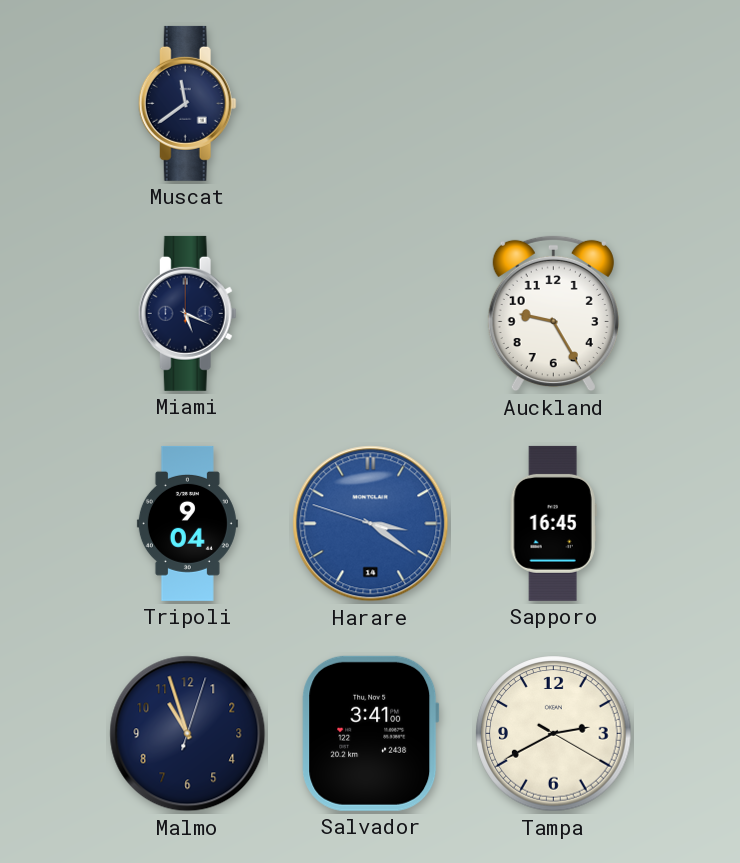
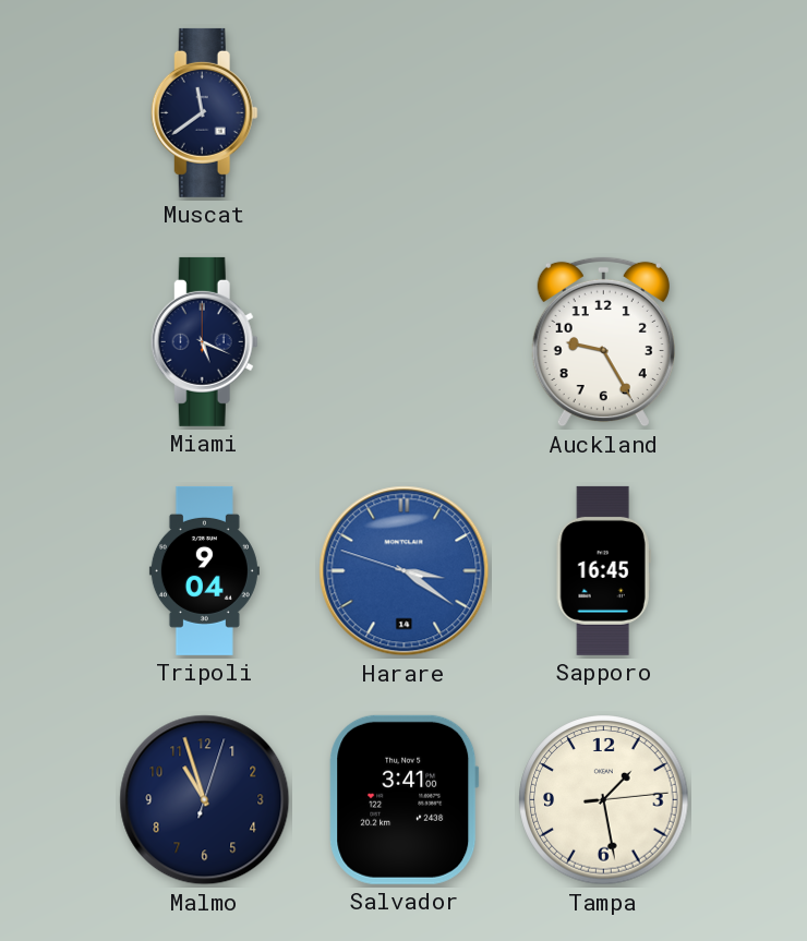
Tampa: 2:40 -> 1:28
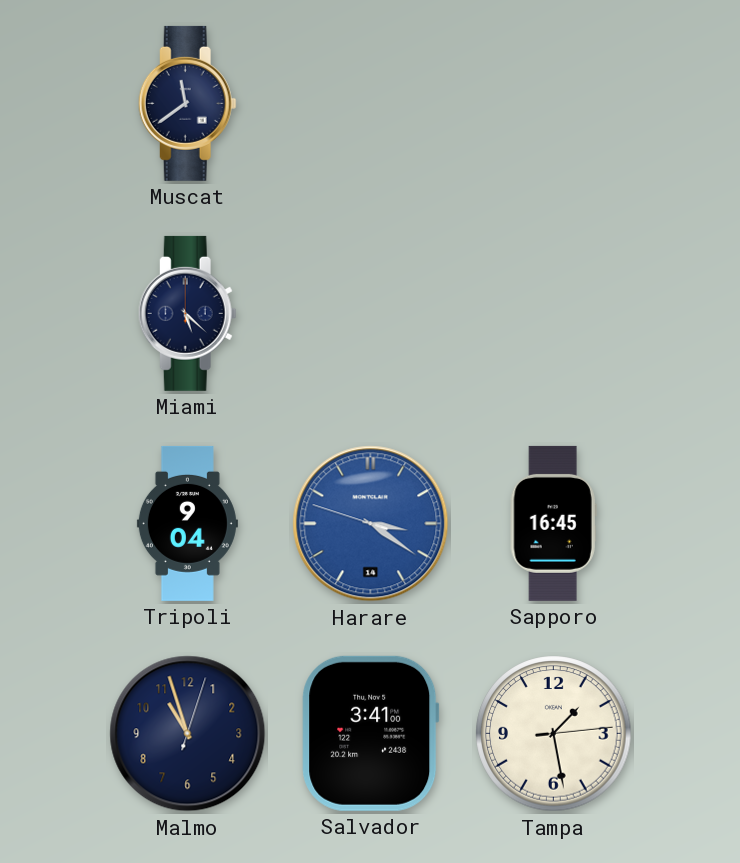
Miami: 5:19 -> 5:22
Auckland: 9:25 -> none
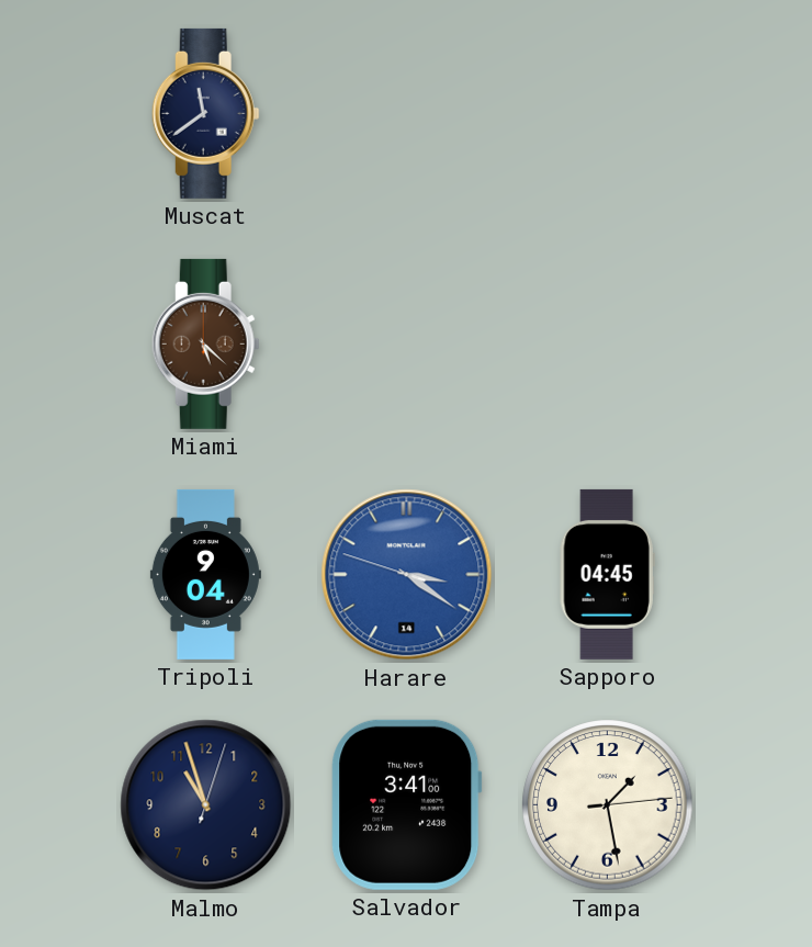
Miami dial: navy -> brown
Sapporo: 16:45 -> 04:45
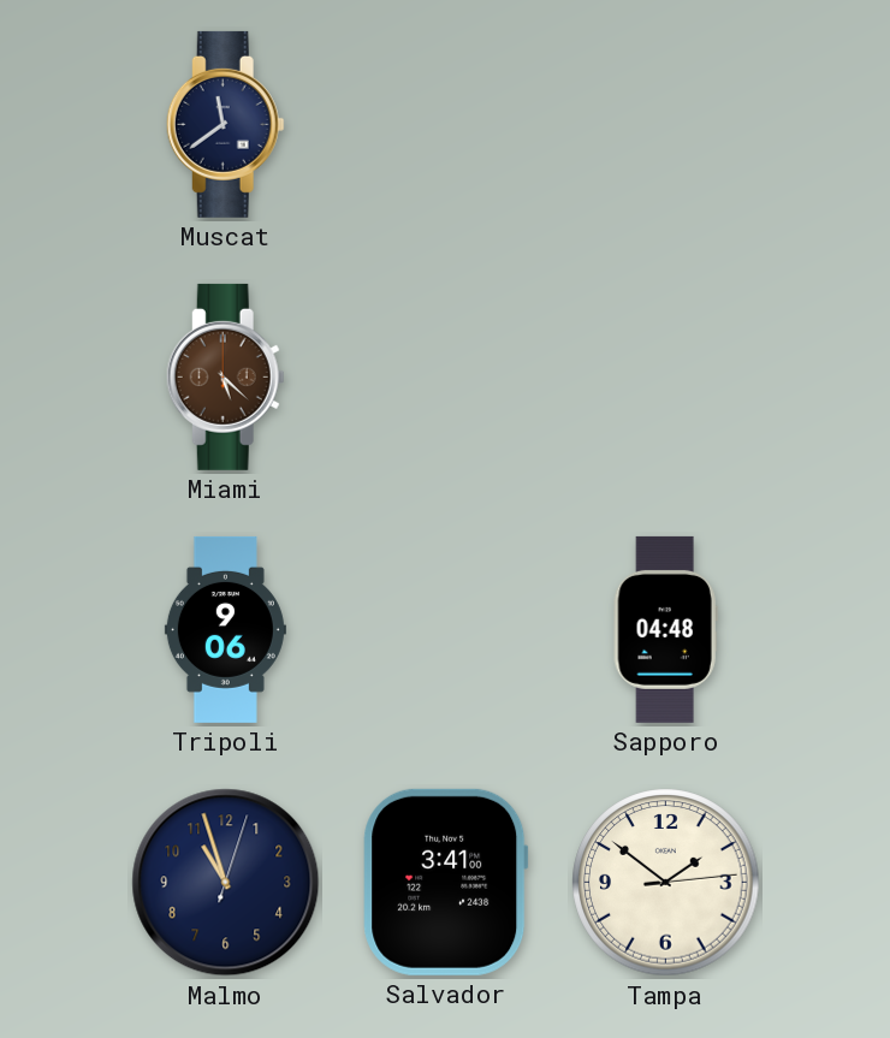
Tripoli: 9:04 -> 9:06
Harare: 3:20 -> none
Sapporo: 04:45 -> 04:48
Tampa: 1:28 -> 1:51
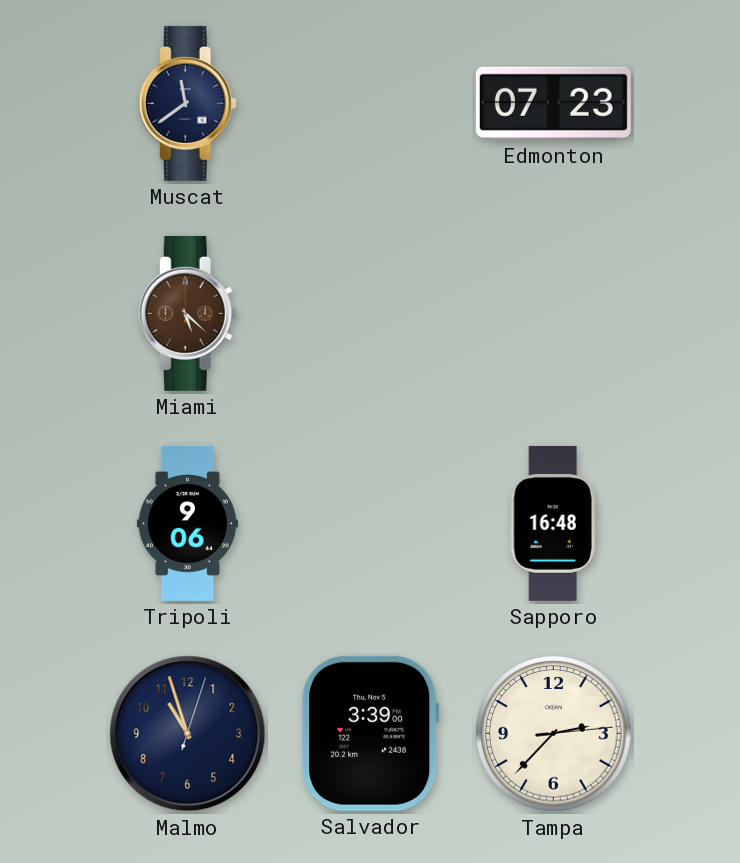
Edmonton: none -> 07:23
Sapporo: 04:48 -> 16:48
Salvador: 3:41 -> 3:39
Tampa: 1:51 -> 2:37
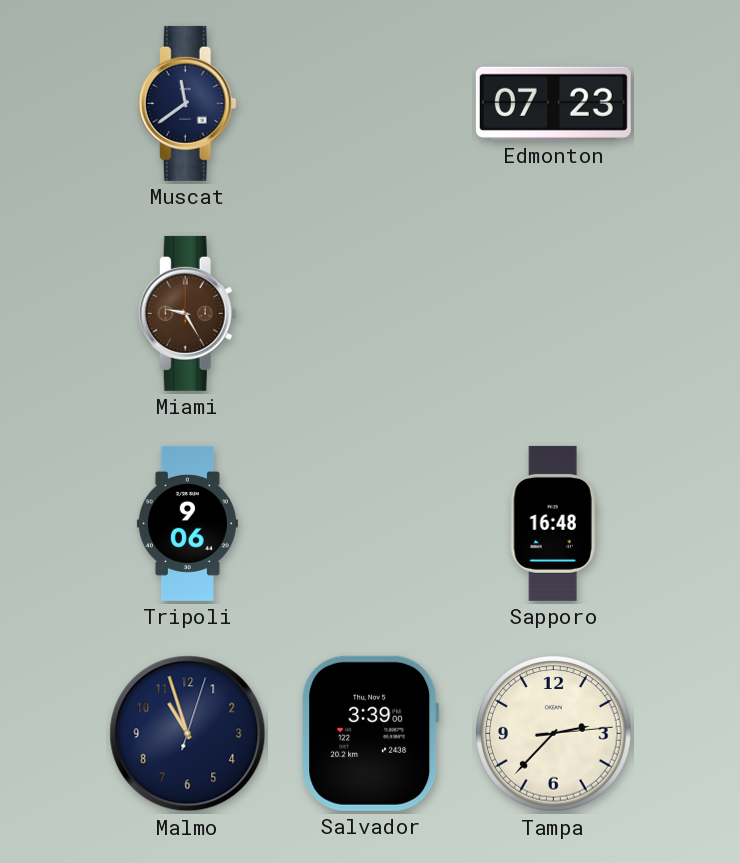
Miami: 5:22 -> 9:25
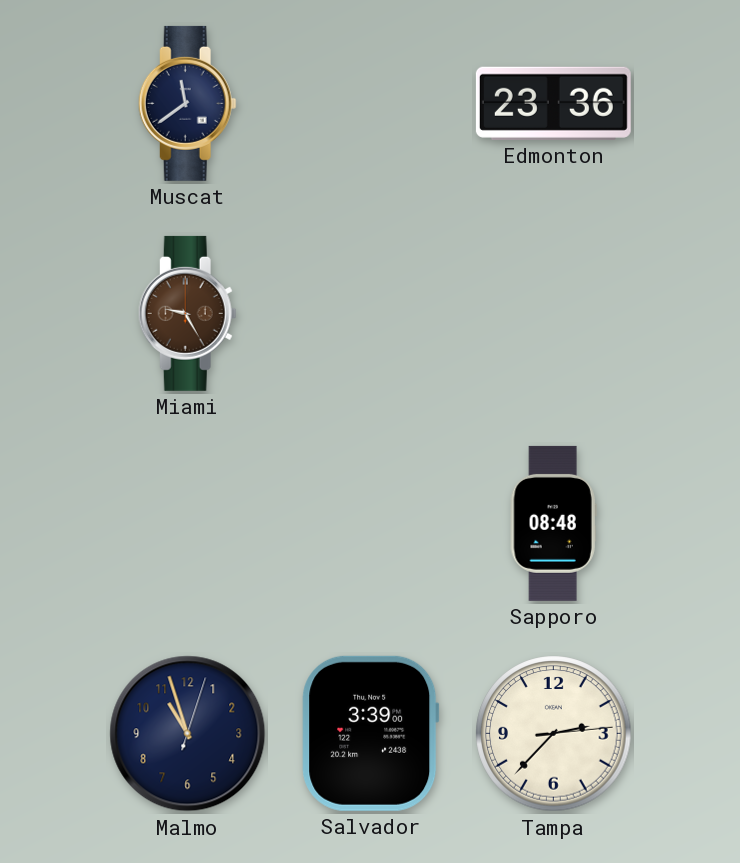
Edmonton: 07:23 -> 23:36
Tripoli: 9:06 -> none
Sapporo: 16:48 -> 08:48
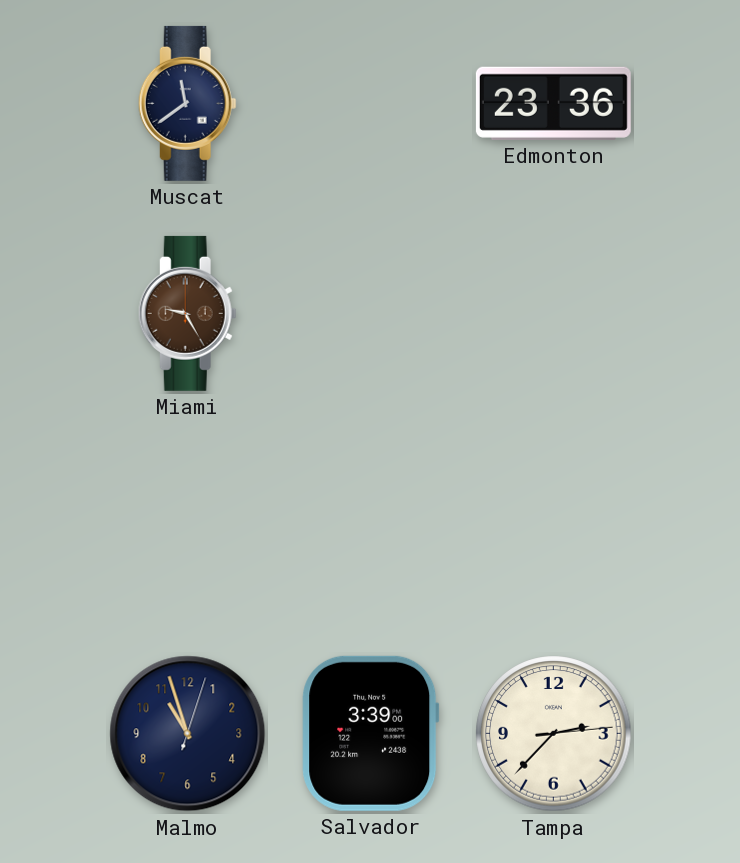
Sapporo: 08:48 -> none
